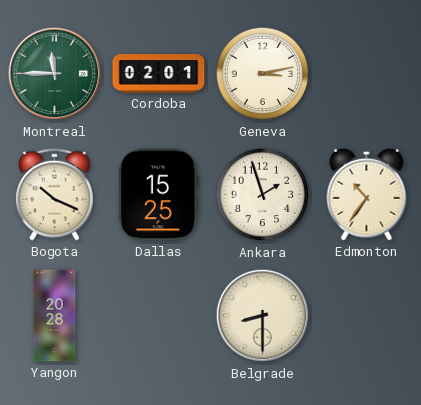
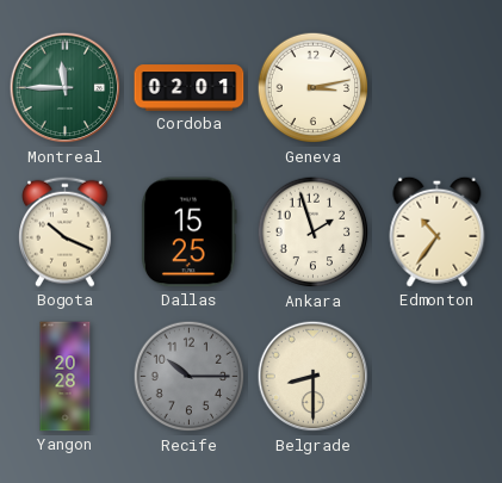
Recife: none -> 10:15
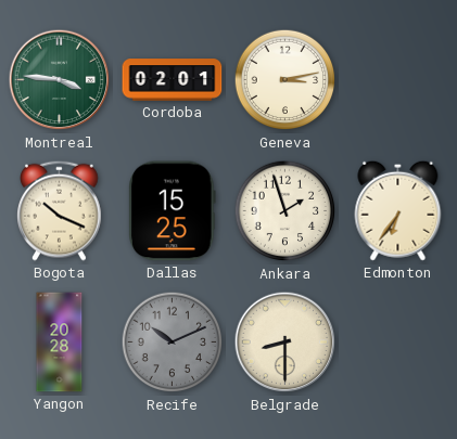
Montreal: 11:45 -> 3:46
Edmonton: 10:36 -> 6:36
Recife: 10:15 -> 10:11
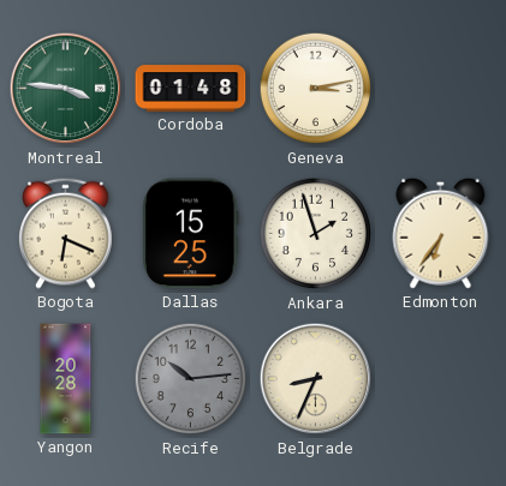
Cordoba: 02:01 -> 01:48
Bogota: 10:19 -> 6:19
Recife: 10:11 -> 10:14
Belgrade: 8:30 -> 8:34
